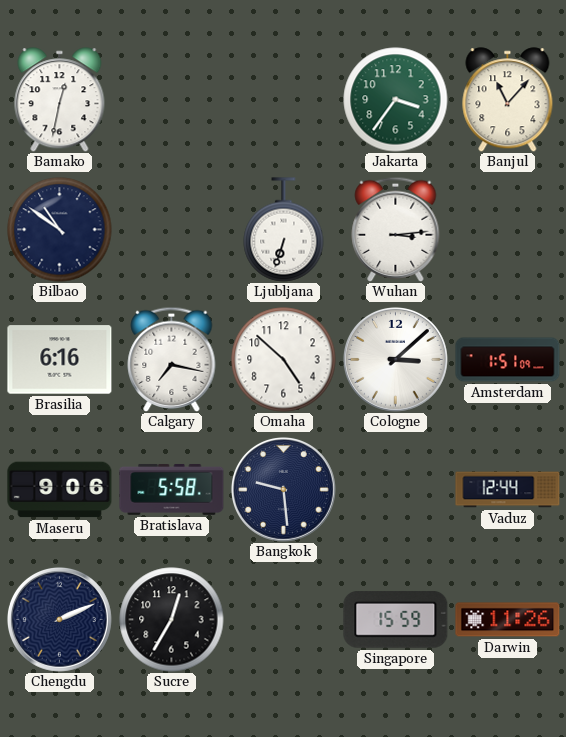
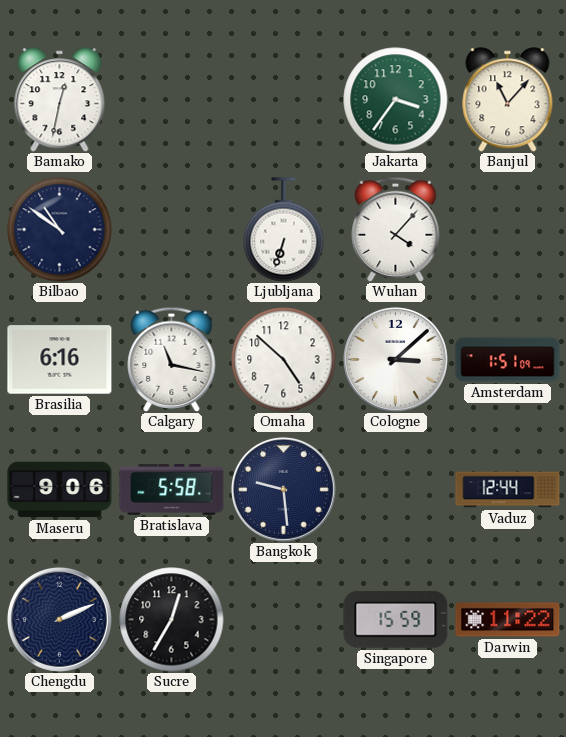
Wuhan: 3:14 -> 4:07
Calgary: 7:17 -> 11:17
Darwin: 11:26 -> 11:22
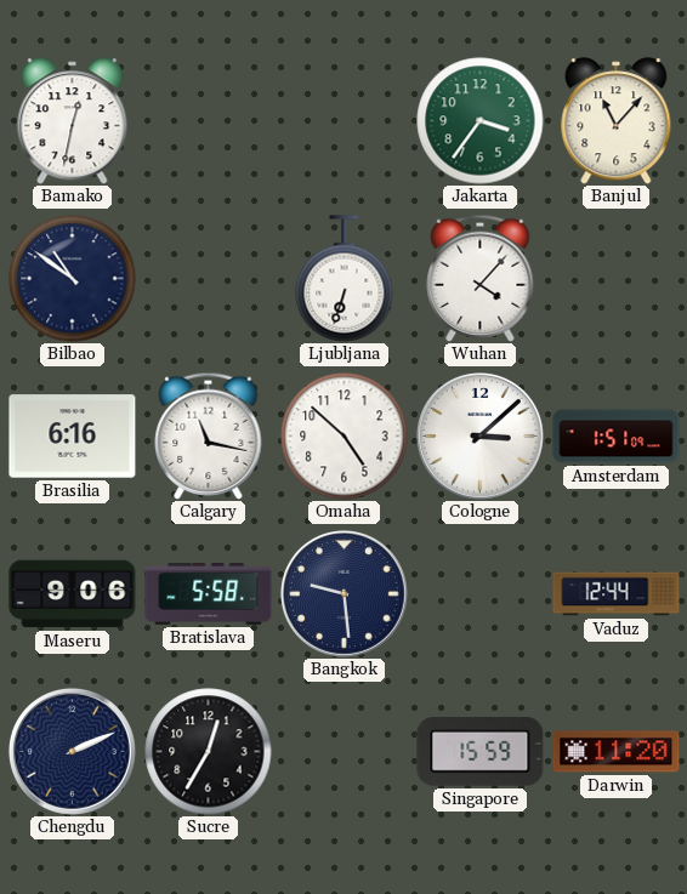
Darwin: 11:22 -> 11:20
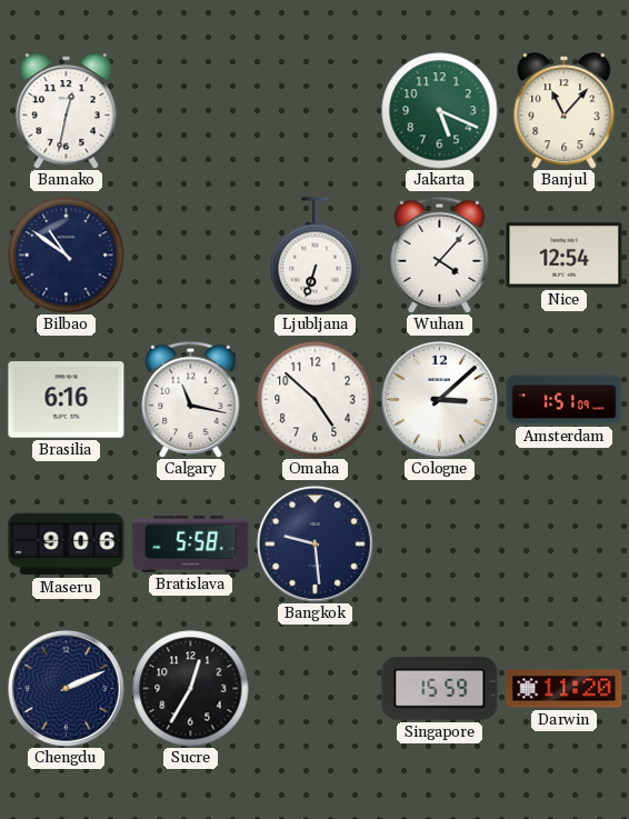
Jakarta: 3:36 -> 5:19
Nice: none -> 12:54
Vaduz: 12:44 -> none
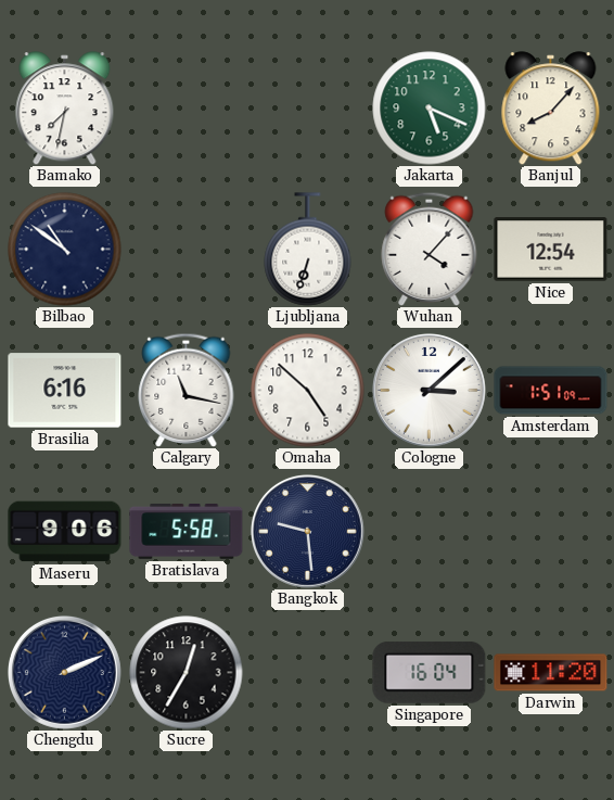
Bamako: 12:32 -> 7:32
Banjul: 11:07 -> 8:07
Singapore: 15:59 -> 16:04
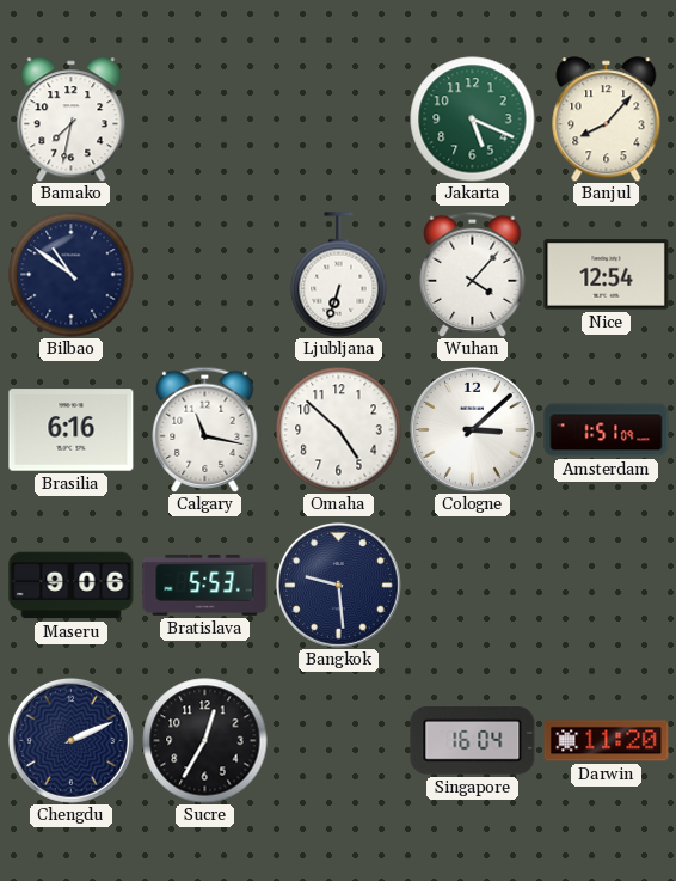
Bratislava: 5:58 -> 5:53
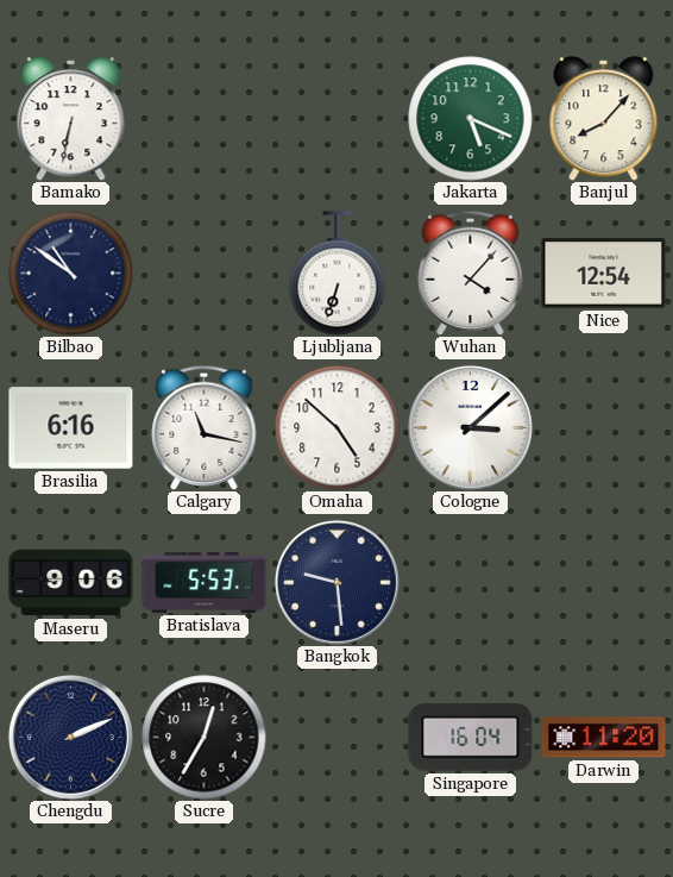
Bamako: 7:32 -> 6:32
Amsterdam: 1:51 -> none
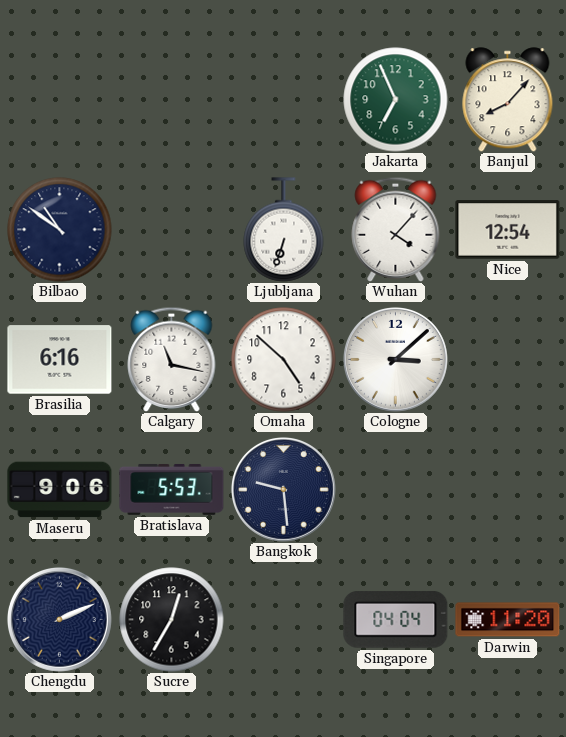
Bamako: 6:32 -> none
Jakarta: 5:19 -> 6:56
Singapore: 16:04 -> 04:04
